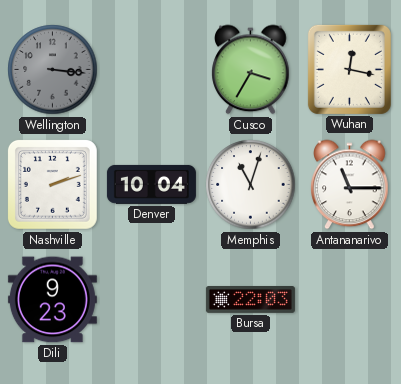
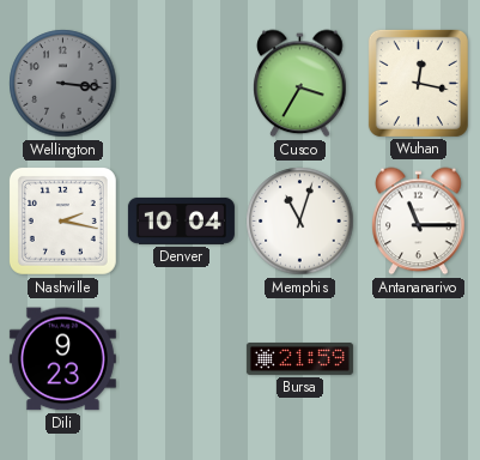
Nashville: 2:12 -> 2:17
Bursa: 22:03 -> 21:59
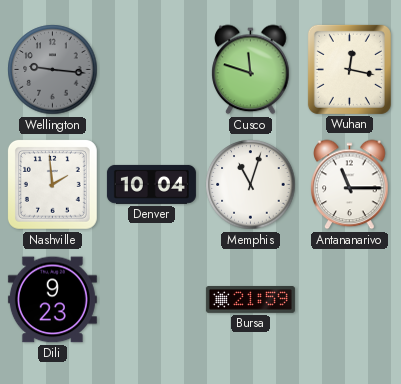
Wellington: 3:16 -> 9:16
Cusco: 3:35 -> 11:48
Nashville: 2:17 -> 1:59
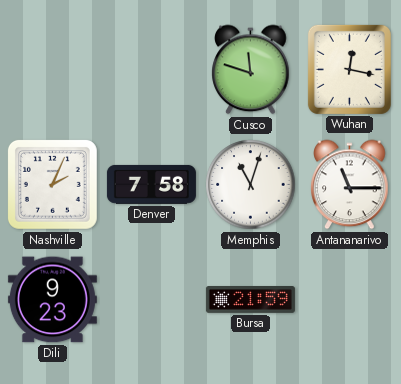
Wellington: 9:16 -> none
Nashville: 1:59 -> 2:04
Denver: 10:04 -> 7:58
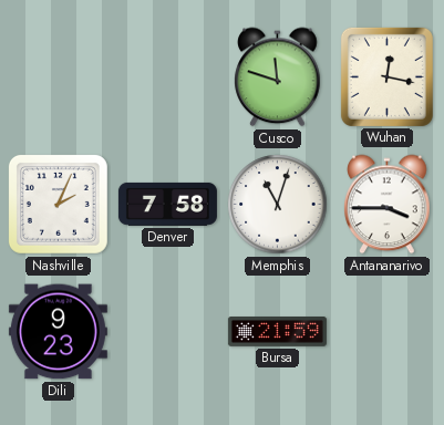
Antananarivo: 11:15 -> 3:45
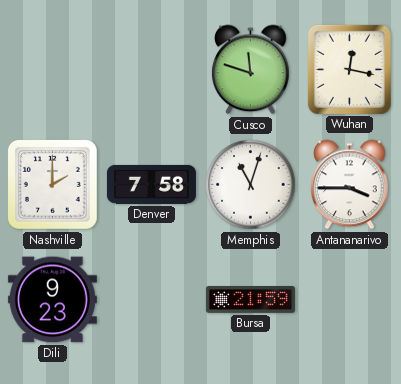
Nashville: 2:04 -> 2:00
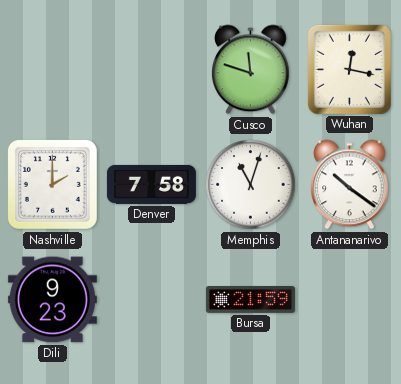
Antananarivo: 3:45 -> 10:21
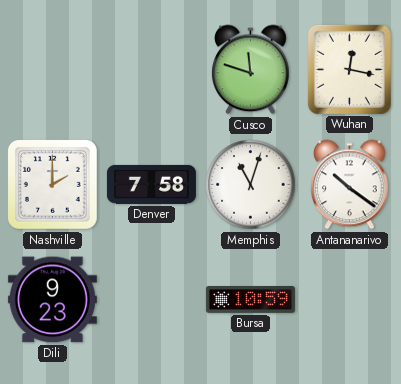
Bursa: 21:59 -> 10:59
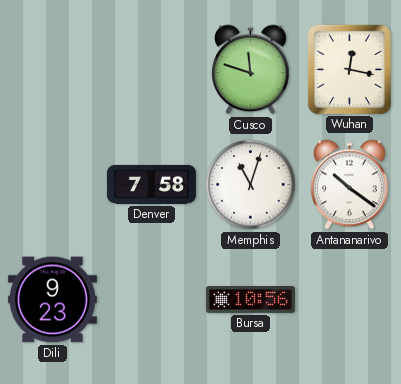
Nashville: 2:00 -> none
Bursa: 10:59 -> 10:56
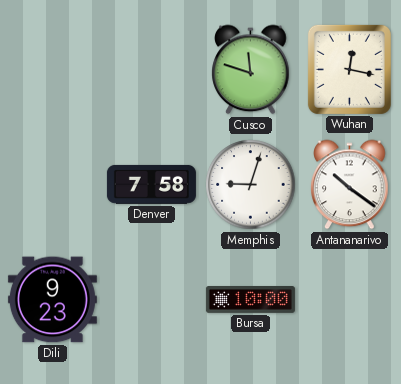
Memphis: 11:03 -> 9:03
Bursa: 10:56 -> 10:00
